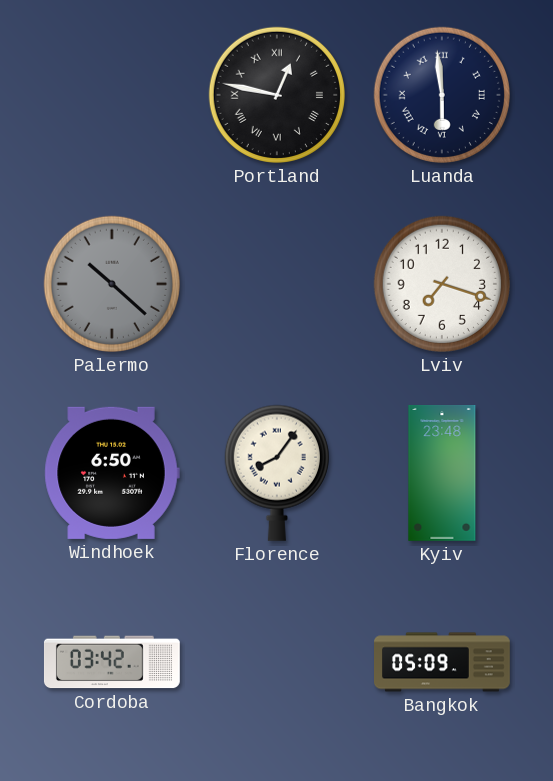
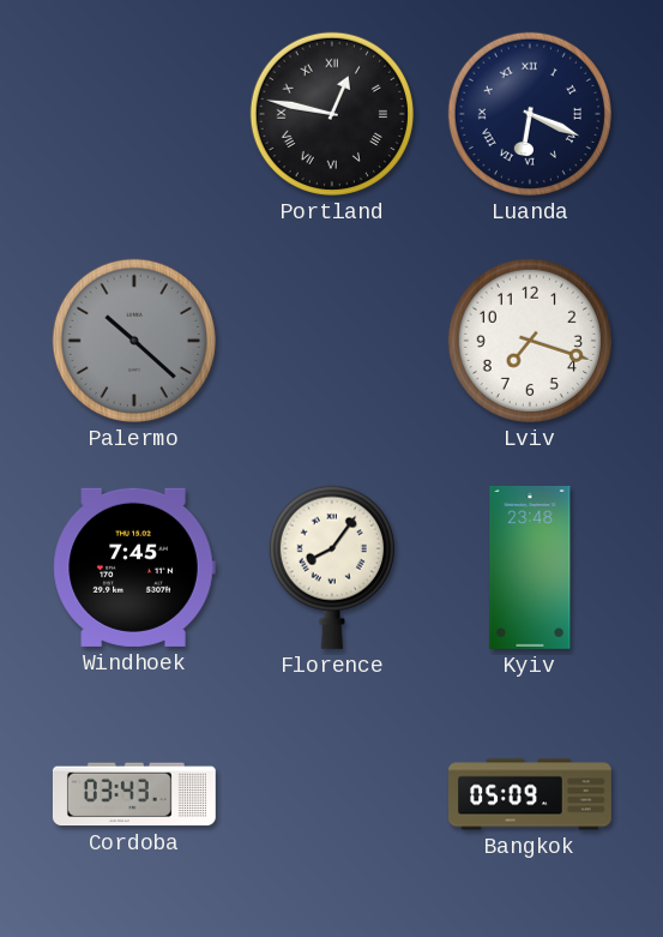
Luanda: 5:59 -> 6:19
Windhoek: 6:50 -> 7:45
Cordoba: 03:42 -> 03:43
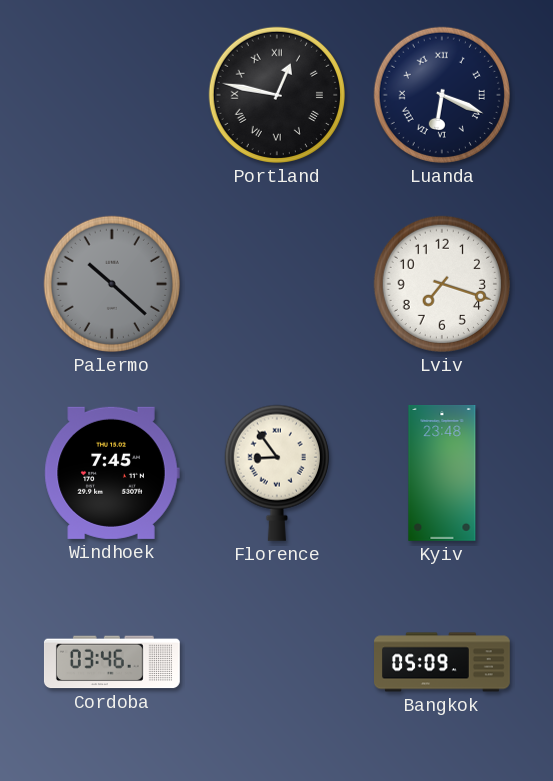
Florence: 8:06 -> 8:54
Cordoba: 03:43 -> 03:46
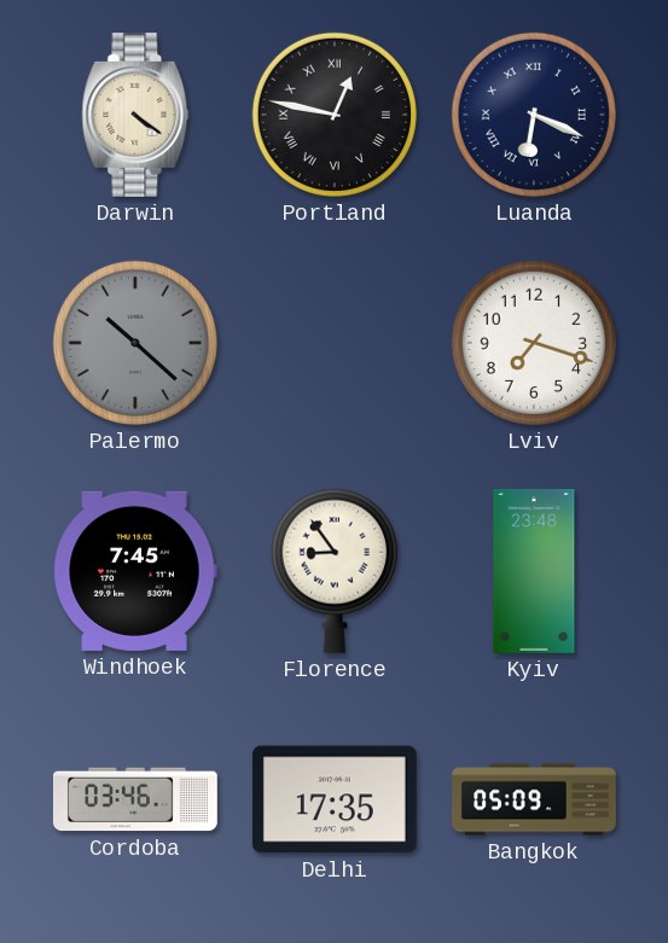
Darwin: none -> 4:21
Delhi: none -> 17:35
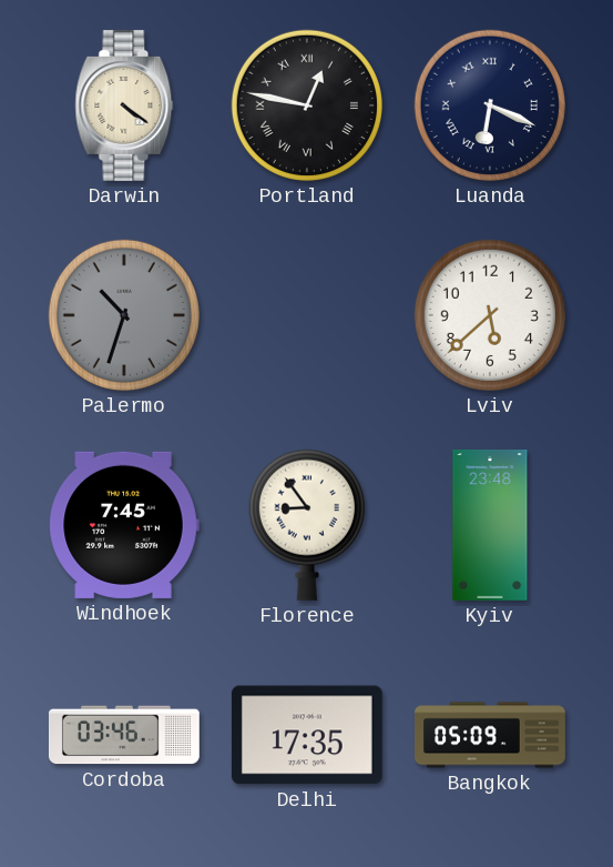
Palermo: 10:22 -> 10:33
Lviv: 7:18 -> 5:38
